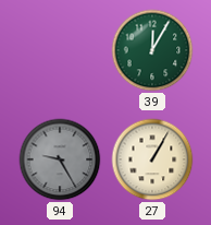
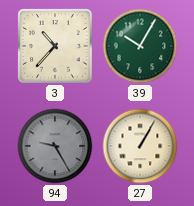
3: none -> 10:37
39: 12:05 -> 10:05
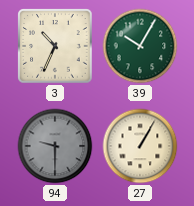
3: 10:37 -> 10:34
94: 9:25 -> 9:30
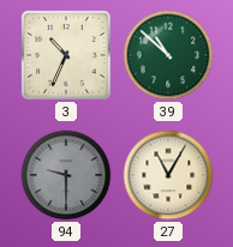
39: 10:05 -> 10:52
27: 1:05 -> 11:05
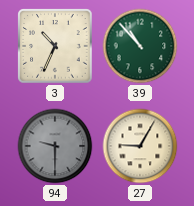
39: 10:52 -> 10:53
27: 11:05 -> 9:05
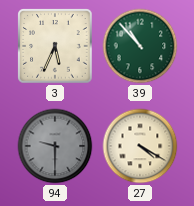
3: 10:34 -> 5:34
27: 9:05 -> 4:20
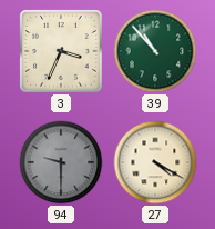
3: 5:34 -> 3:34
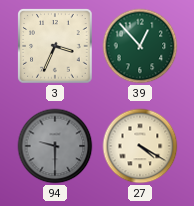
39: 10:53 -> 12:53
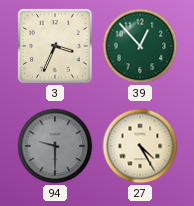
27: 4:20 -> 4:25
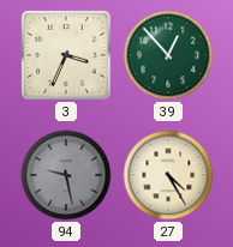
94: 9:30 -> 9:28
